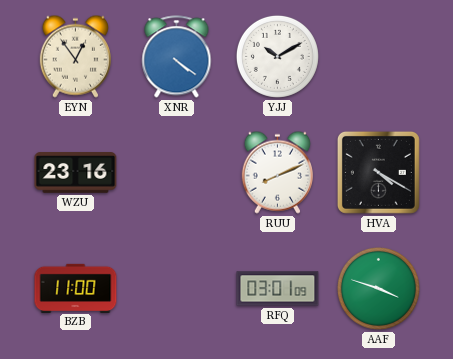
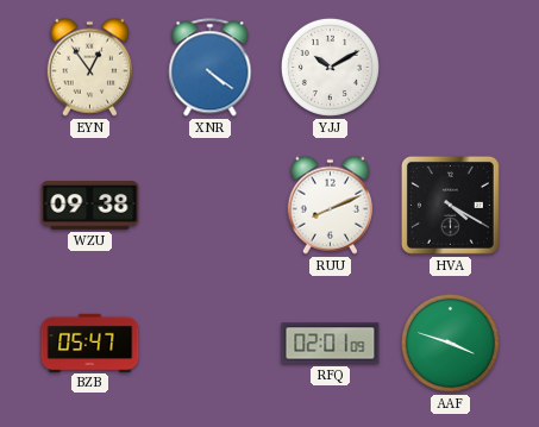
WZU: 23:16 -> 09:38
BZB: 11:00 -> 05:47
RFQ: 03:01 -> 02:01
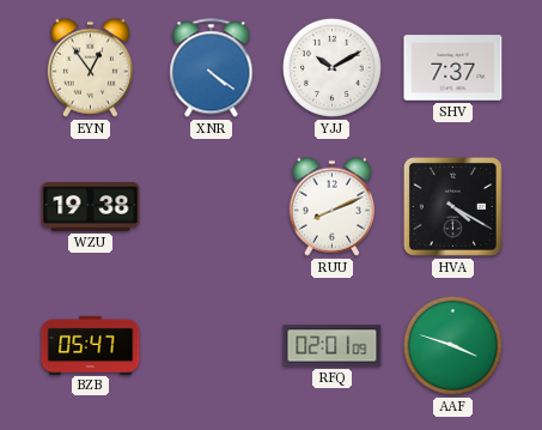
SHV: none -> 7:37
WZU: 09:38 -> 19:38
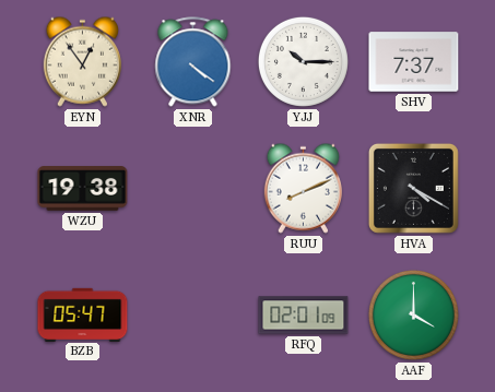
YJJ: 10:10 -> 10:15
AAF: 3:48 -> 4:00
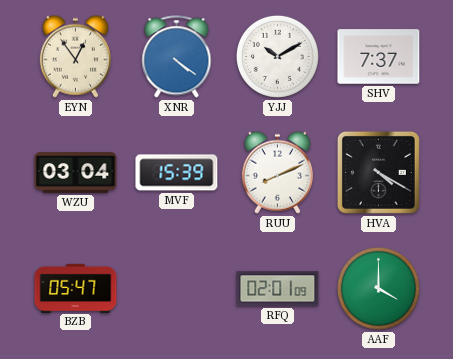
YJJ: 10:15 -> 10:10
WZU: 19:38 -> 03:04
MVF: none -> 15:39
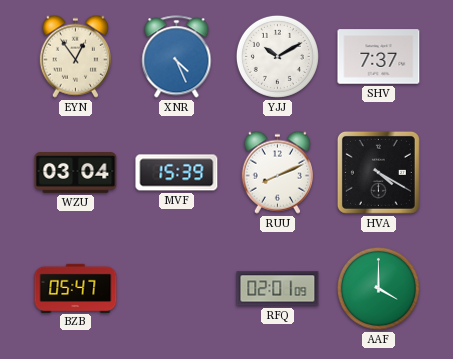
XNR: 4:21 -> 4:26
